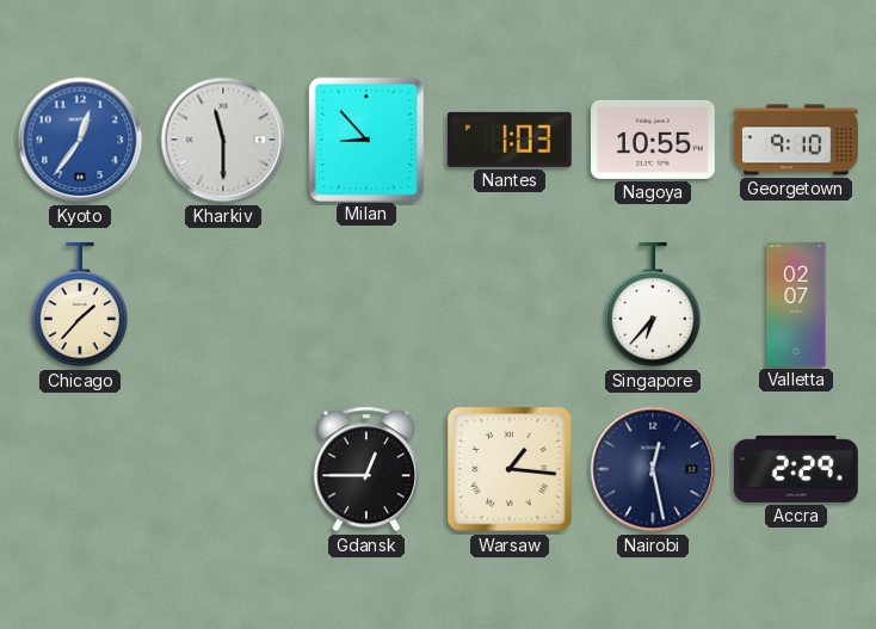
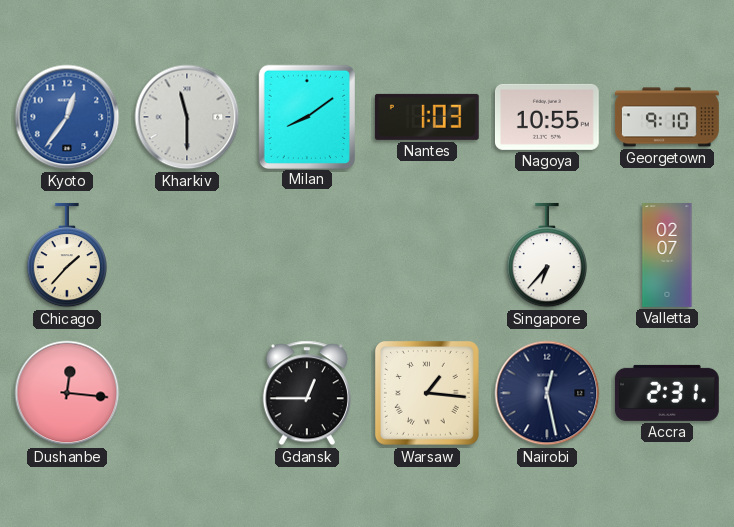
Milan: 8:53 -> 8:09
Dushanbe: none -> 12:16
Accra: 2:29 -> 2:31
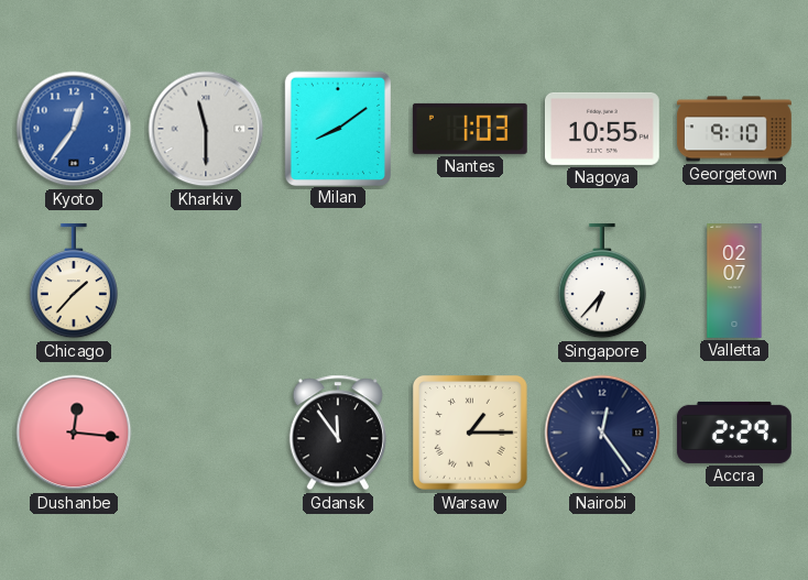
Gdansk: 12:45 -> 11:54
Warsaw: 1:16 -> 1:15
Nairobi: 12:28 -> 12:24
Accra: 2:31 -> 2:29
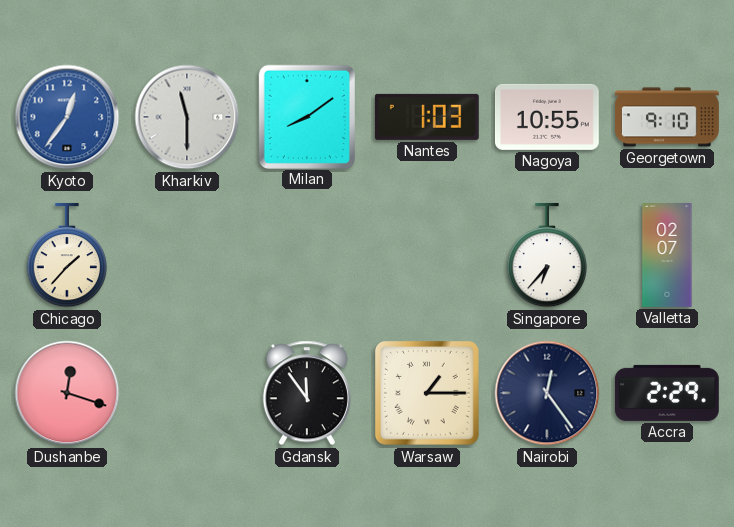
Dushanbe: 12:16 -> 12:18
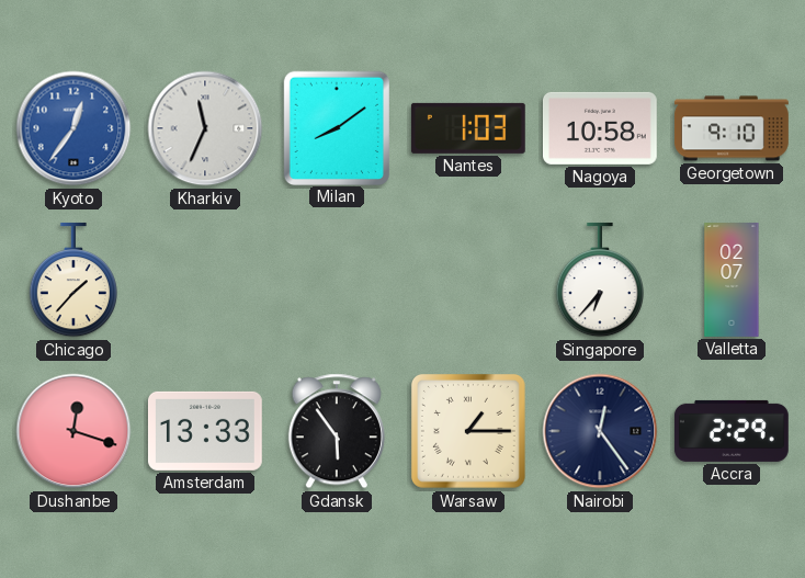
Kharkiv: 11:30 -> 11:34
Nagoya: 10:55 -> 10:58
Amsterdam: none -> 13:33
Gdansk: 11:54 -> 5:54
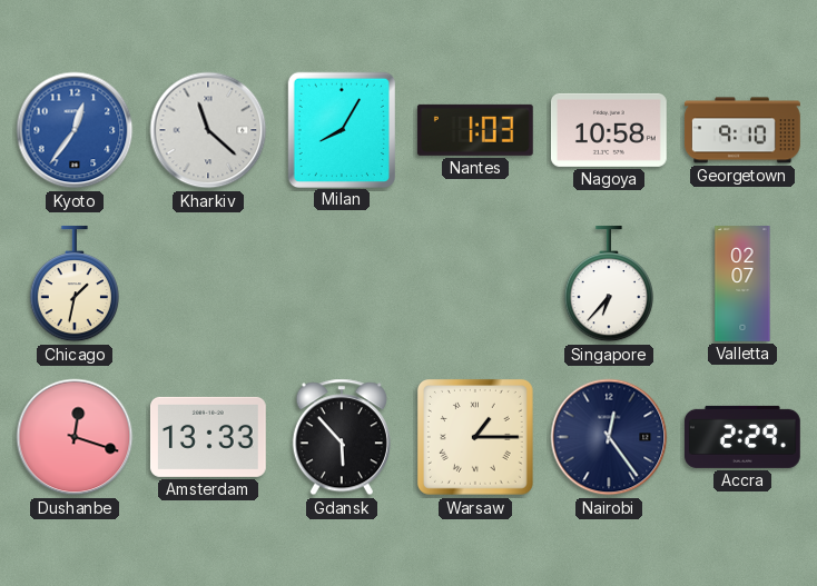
Kharkiv: 11:34 -> 11:22
Milan: 8:09 -> 8:05
Chicago: 1:37 -> 1:32
Gdansk: 5:54 -> 5:53
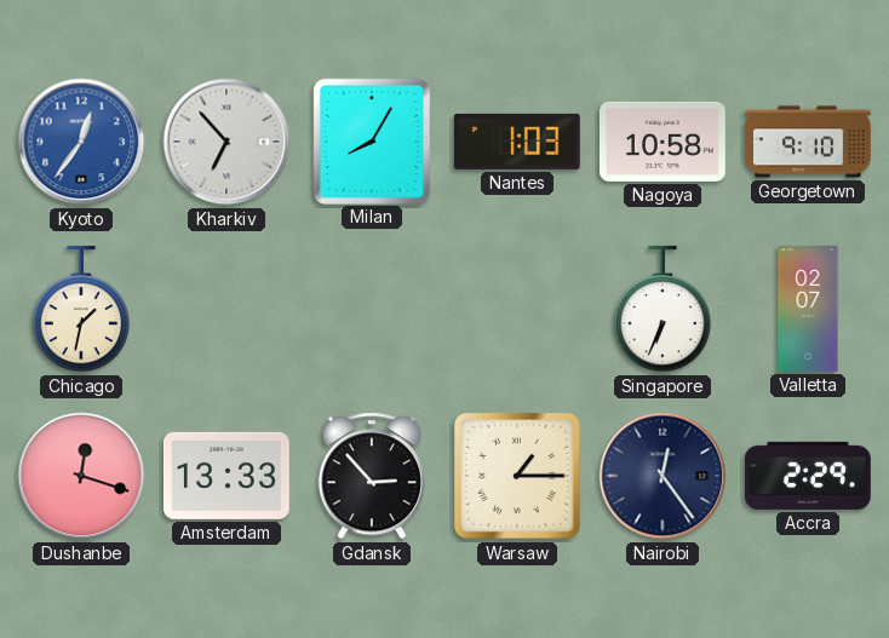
Kharkiv: 11:22 -> 6:53
Singapore: 6:37 -> 6:34
Gdansk: 5:53 -> 2:53
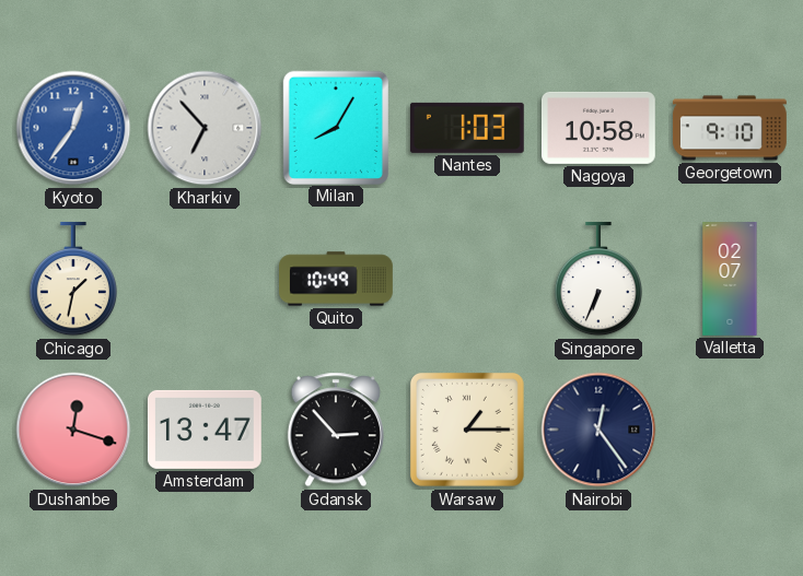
Quito: none -> 10:49
Amsterdam: 13:33 -> 13:47
Accra: 2:29 -> none
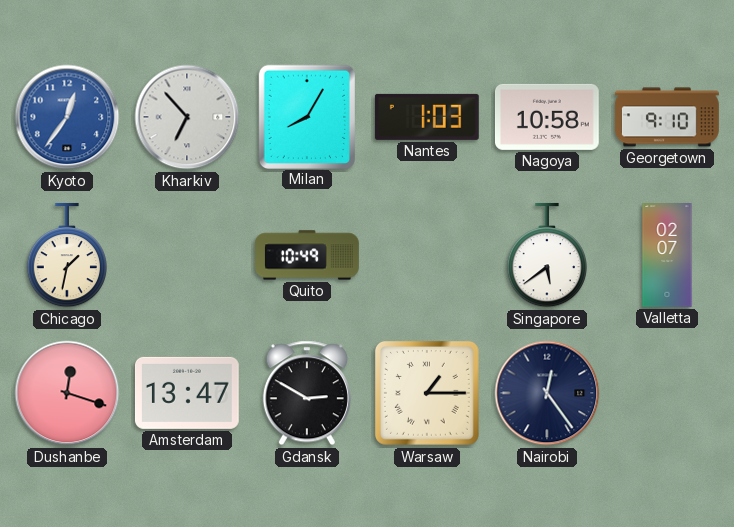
Singapore: 6:34 -> 5:39
Gdansk: 2:53 -> 2:50
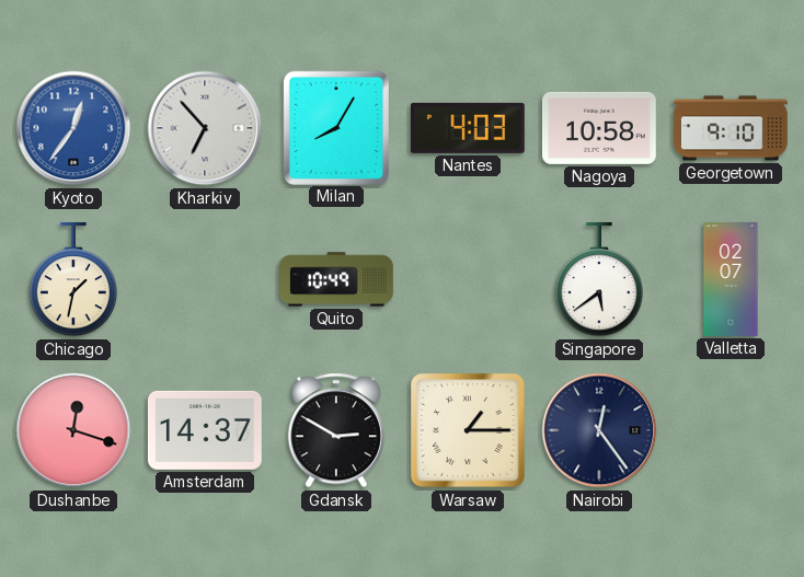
Nantes: 1:03 -> 4:03
Amsterdam: 13:47 -> 14:37
